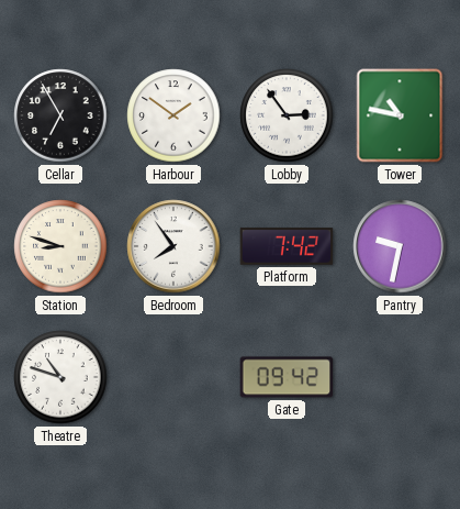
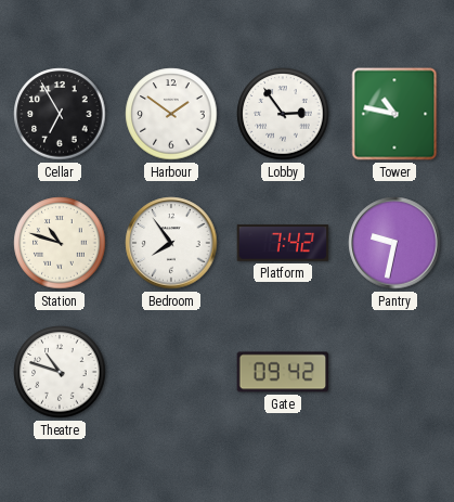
Station: 8:48 -> 10:48
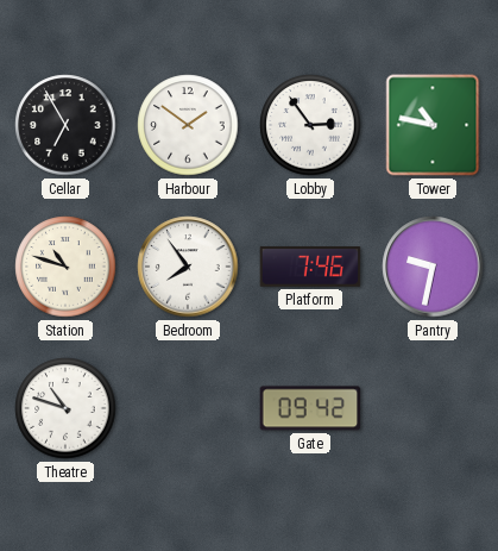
Platform: 7:42 -> 7:46
